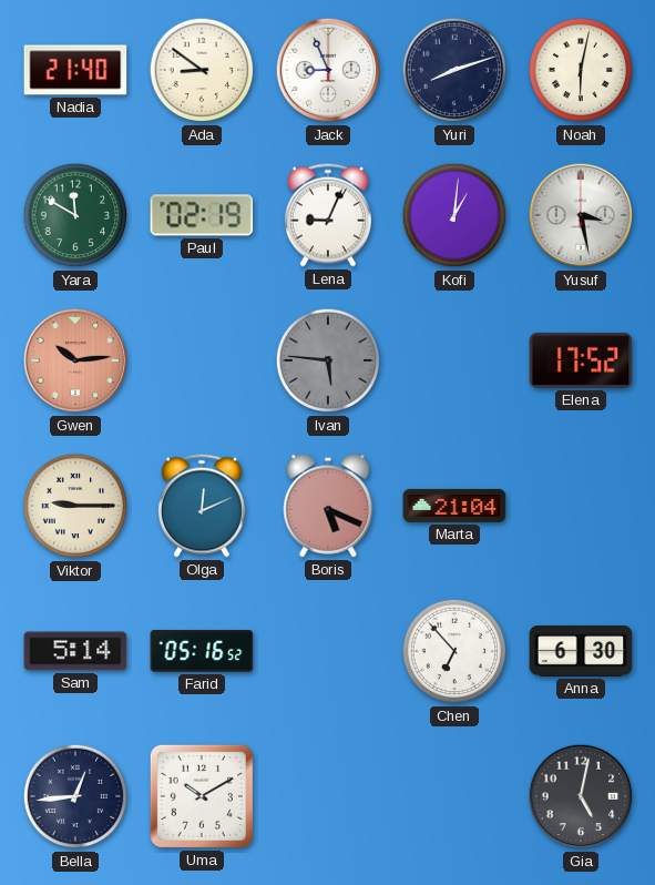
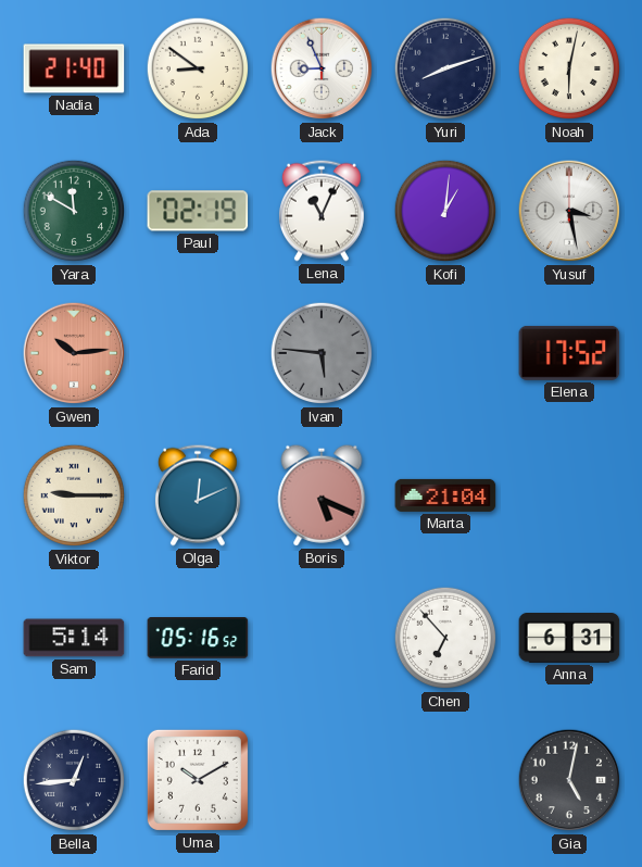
Lena: 9:04 -> 11:04
Anna: 6:30 -> 6:31
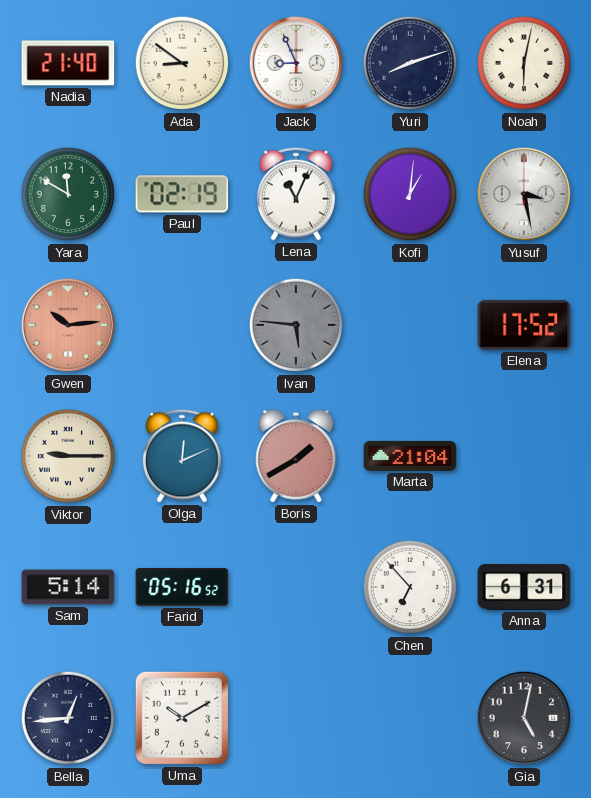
Boris: 5:19 -> 1:40
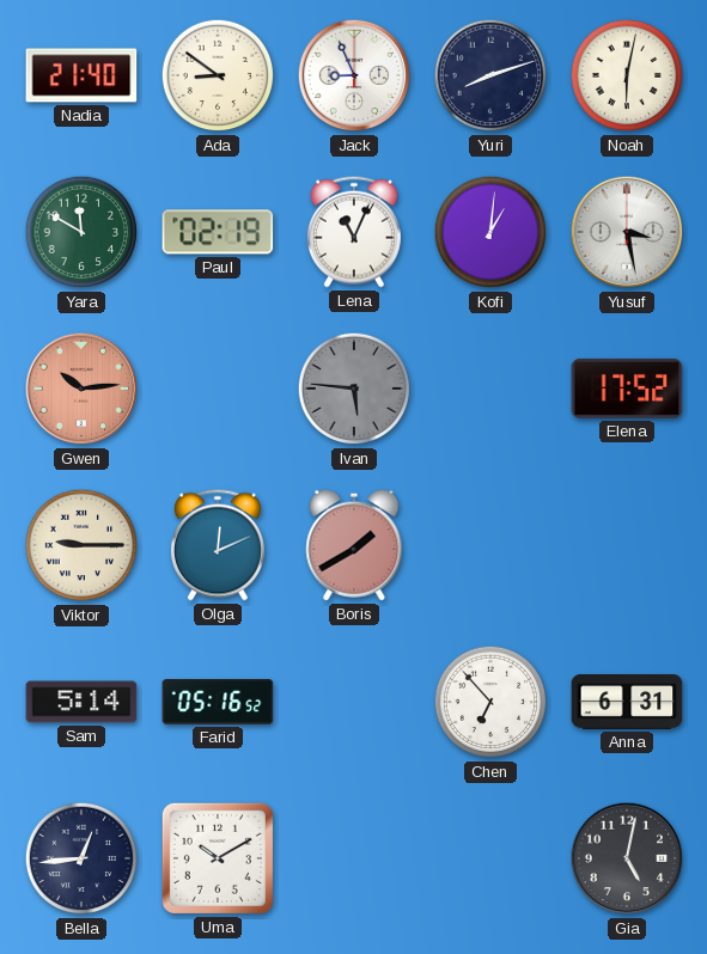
Marta: 21:04 -> none
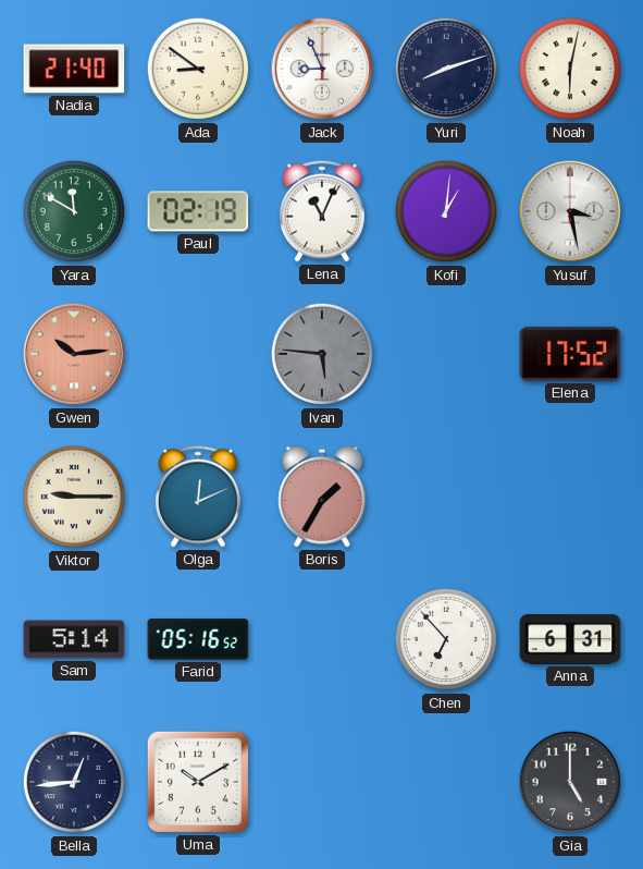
Boris: 1:40 -> 1:35
Gia: 5:02 -> 5:00
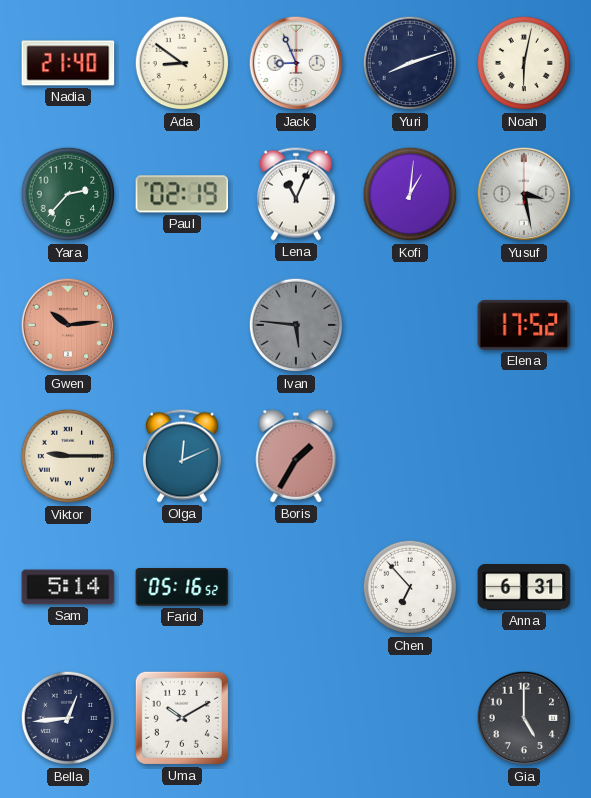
Yara: 11:50 -> 2:37
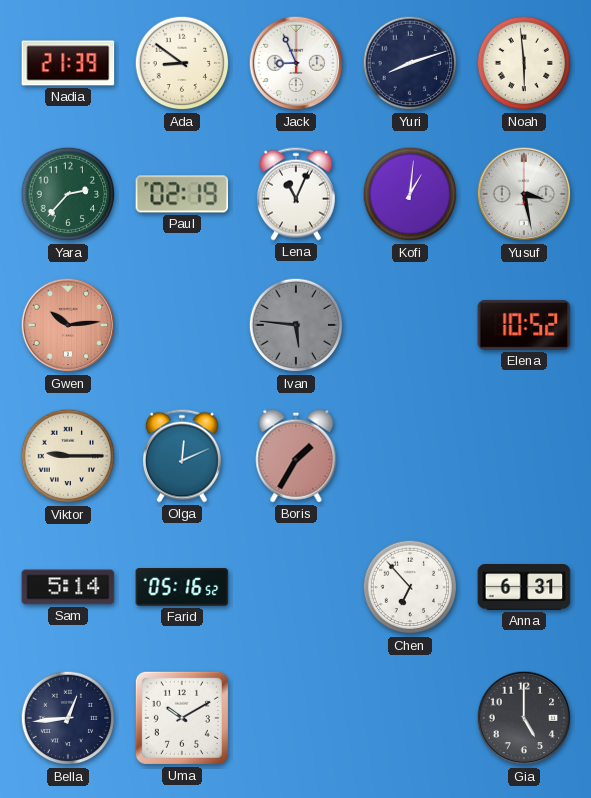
Nadia: 21:40 -> 21:39
Noah: 6:02 -> 5:59
Elena: 17:52 -> 10:52
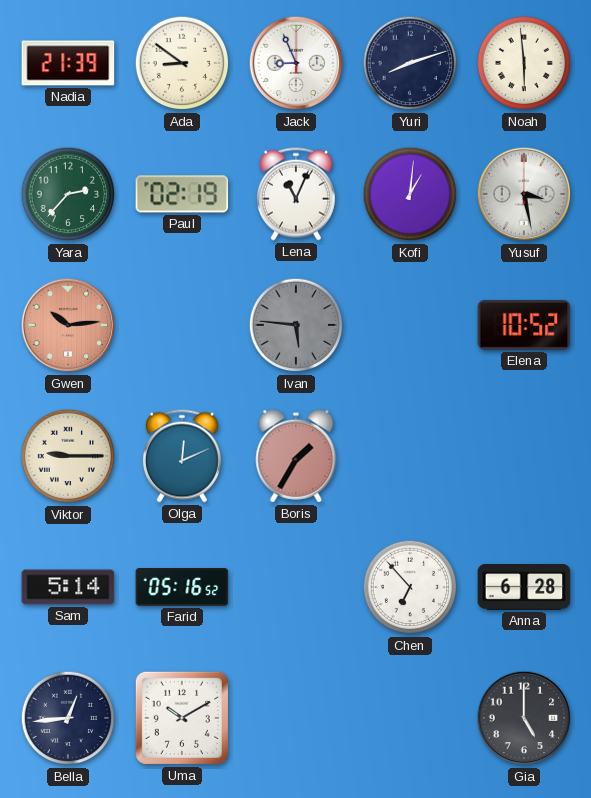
Anna: 6:31 -> 6:28
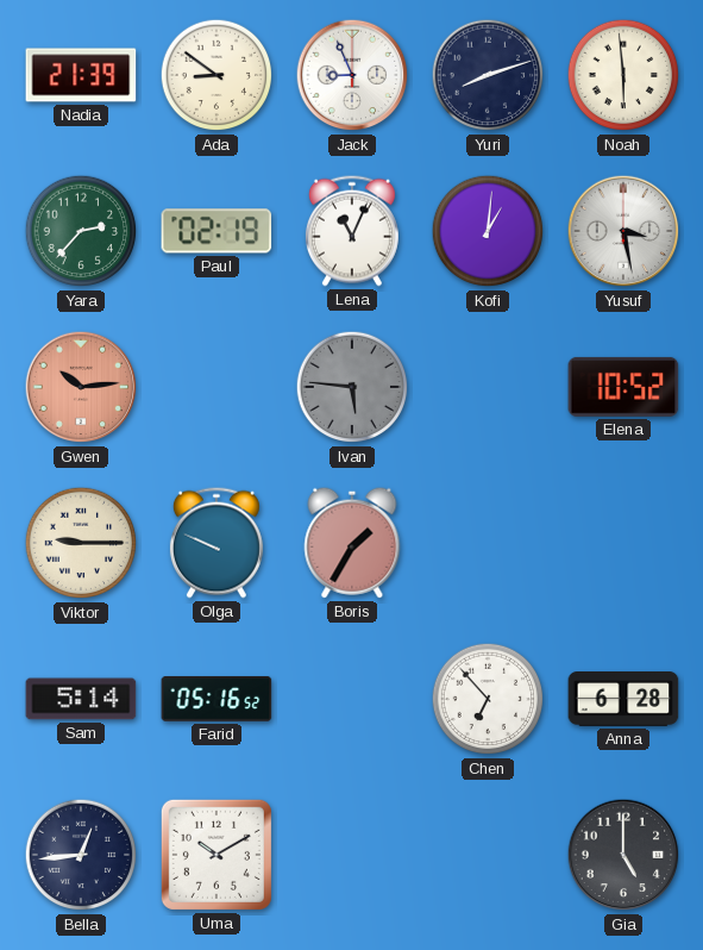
Olga: 12:11 -> 9:49
